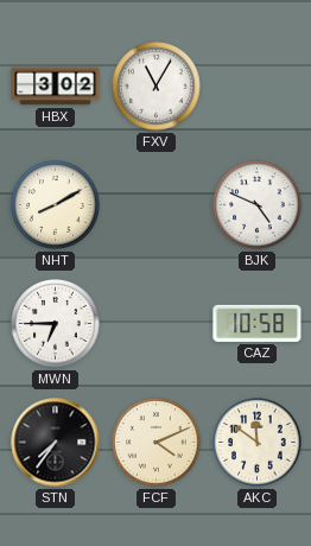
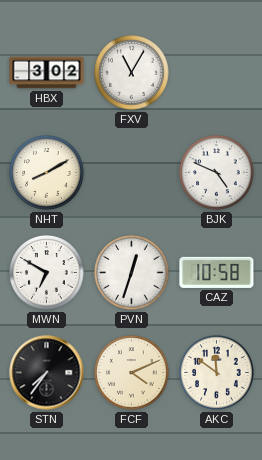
MWN: 6:45 -> 6:50
PVN: none -> 12:33
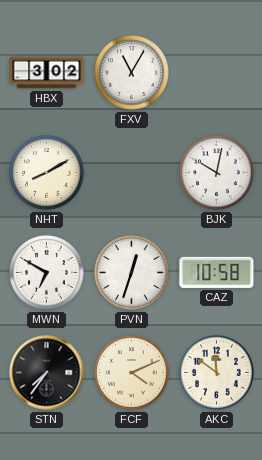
BJK: 4:49 -> 10:02
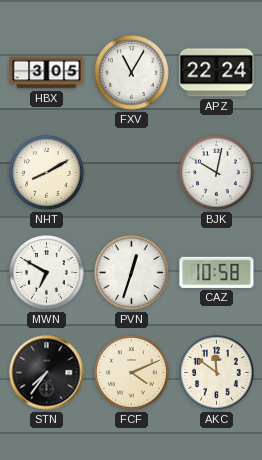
HBX: 3:02 -> 3:05
APZ: none -> 22:24
